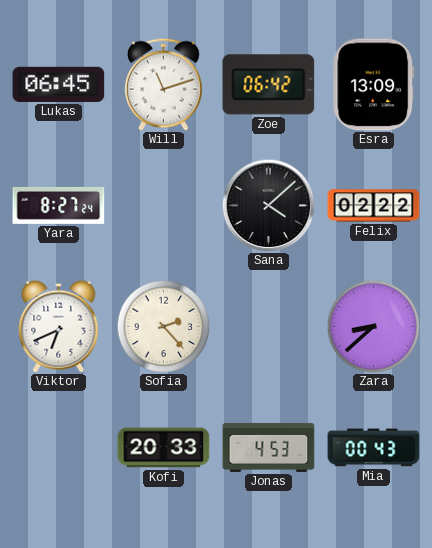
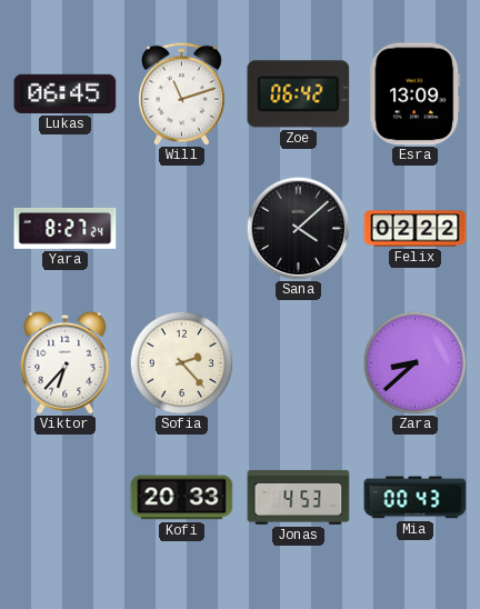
Viktor: 6:41 -> 6:37
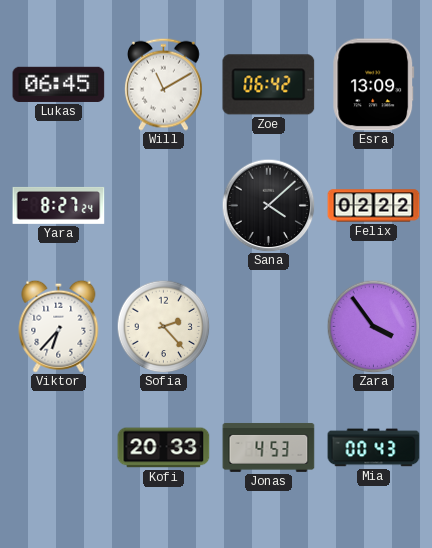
Will: 11:12 -> 11:10
Zara: 8:38 -> 3:54
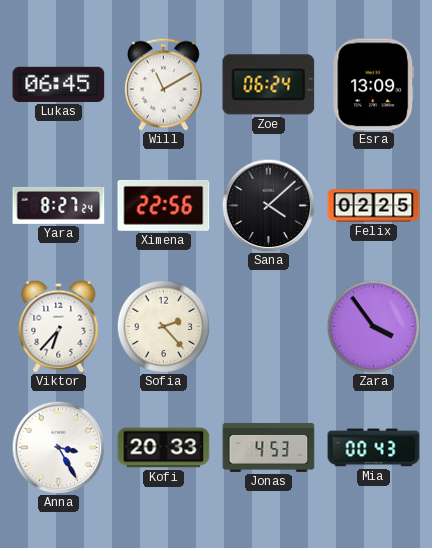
Zoe: 06:42 -> 06:24
Ximena: none -> 22:56
Felix: 02:22 -> 02:25
Anna: none -> 3:25
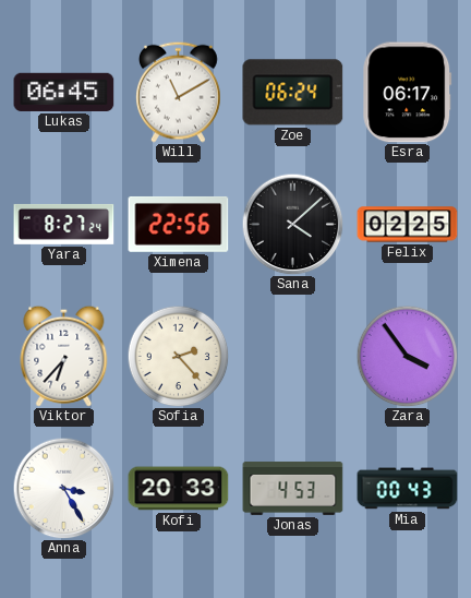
Esra: 13:09 -> 06:17
